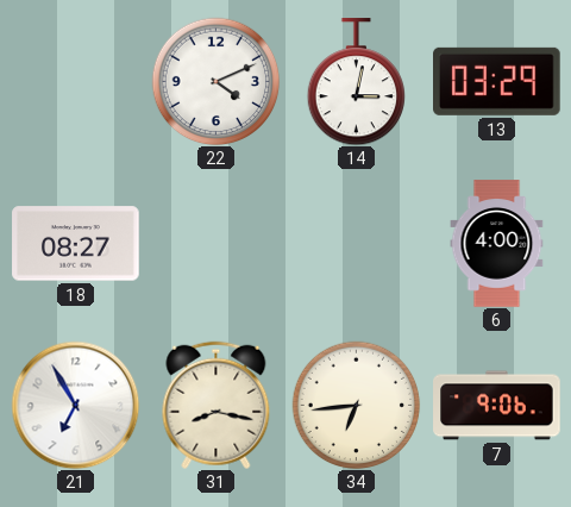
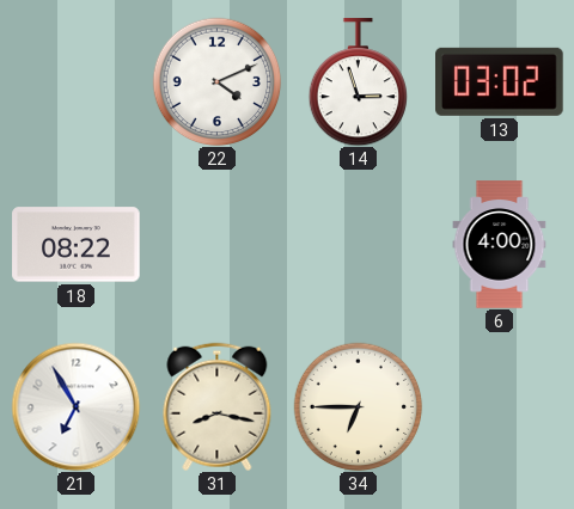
14: 3:02 -> 2:57
13: 03:29 -> 03:02
18: 08:27 -> 08:22
34: 6:44 -> 6:45
7: 9:06 -> none
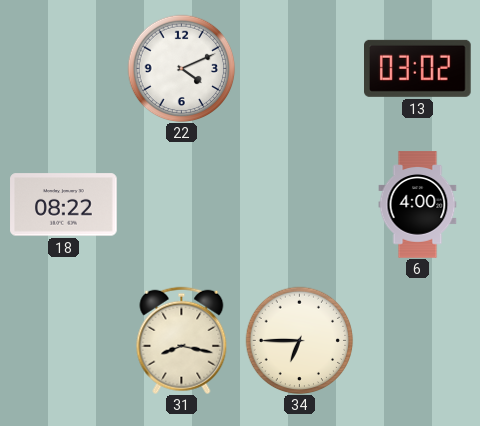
14: 2:57 -> none
21: 6:55 -> none
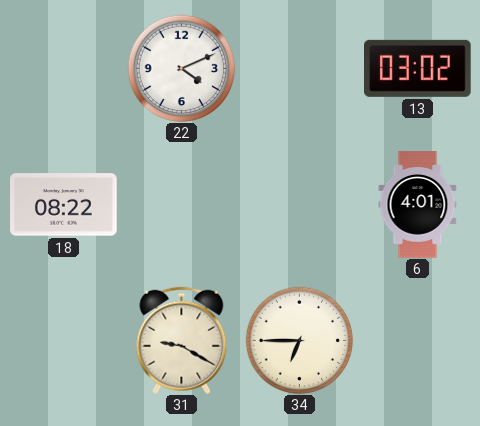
6: 4:00 -> 4:01
31: 8:17 -> 9:20
